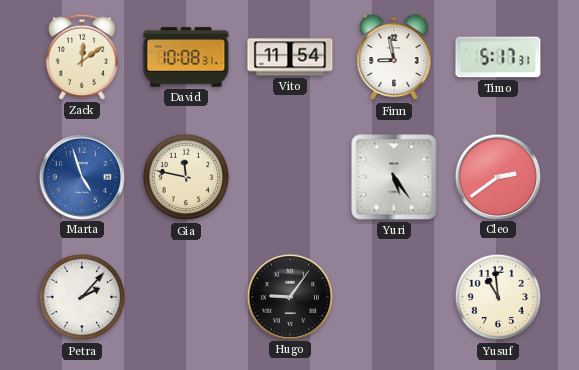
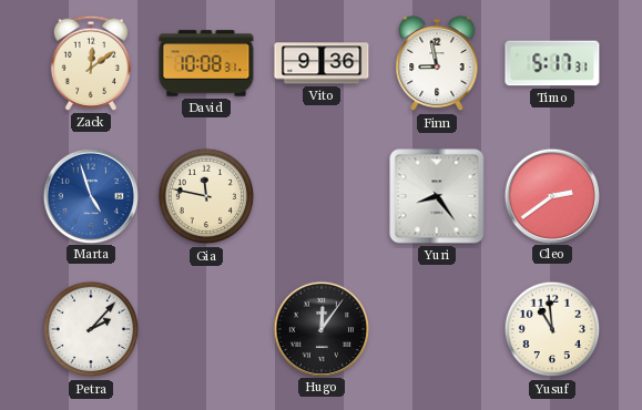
Vito: 11:54 -> 9:36
Yuri: 5:24 -> 8:24
Hugo: 9:06 -> 12:06
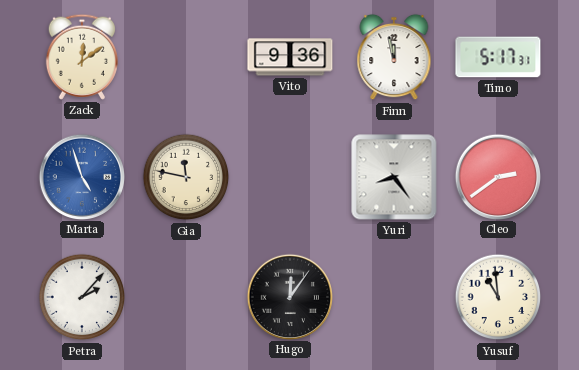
David: 10:08 -> none
Finn: 8:58 -> 11:58
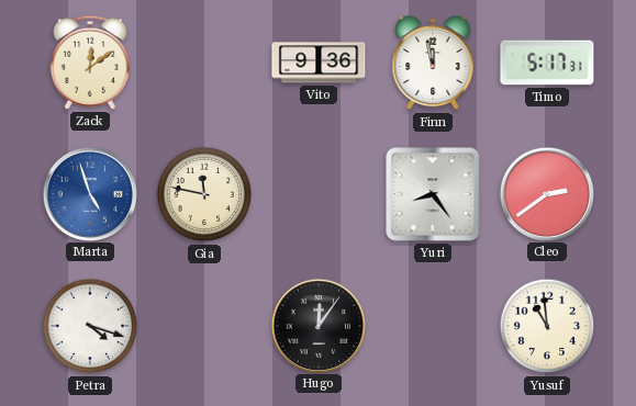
Petra: 2:07 -> 4:18
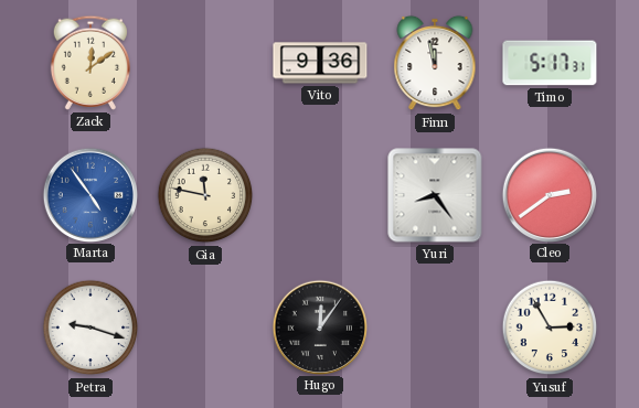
Marta: 4:57 -> 4:54
Petra: 4:18 -> 9:18
Yusuf: 10:59 -> 2:55
